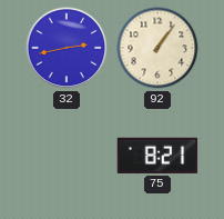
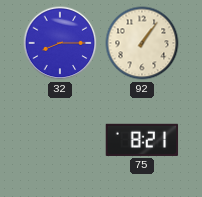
32: 2:43 -> 8:15
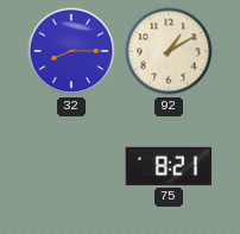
92: 1:06 -> 1:10
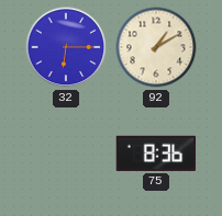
32: 8:15 -> 6:15
75: 8:21 -> 8:36
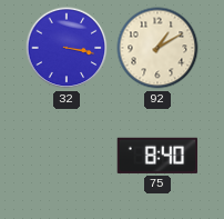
32: 6:15 -> 3:17
75: 8:36 -> 8:40
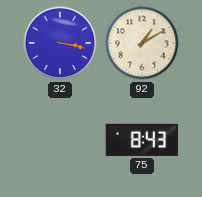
75: 8:40 -> 8:43
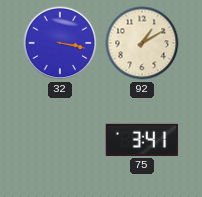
75: 8:43 -> 3:41
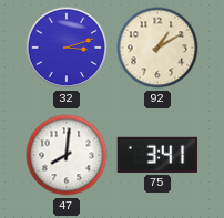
32: 3:17 -> 3:12
47: none -> 8:01
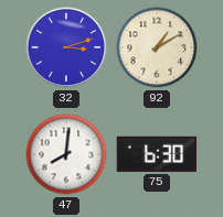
75: 3:41 -> 6:30
